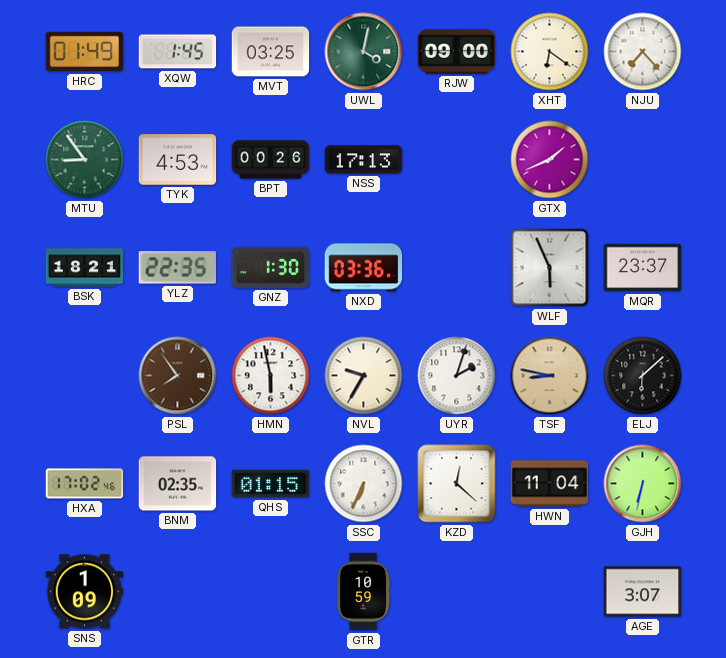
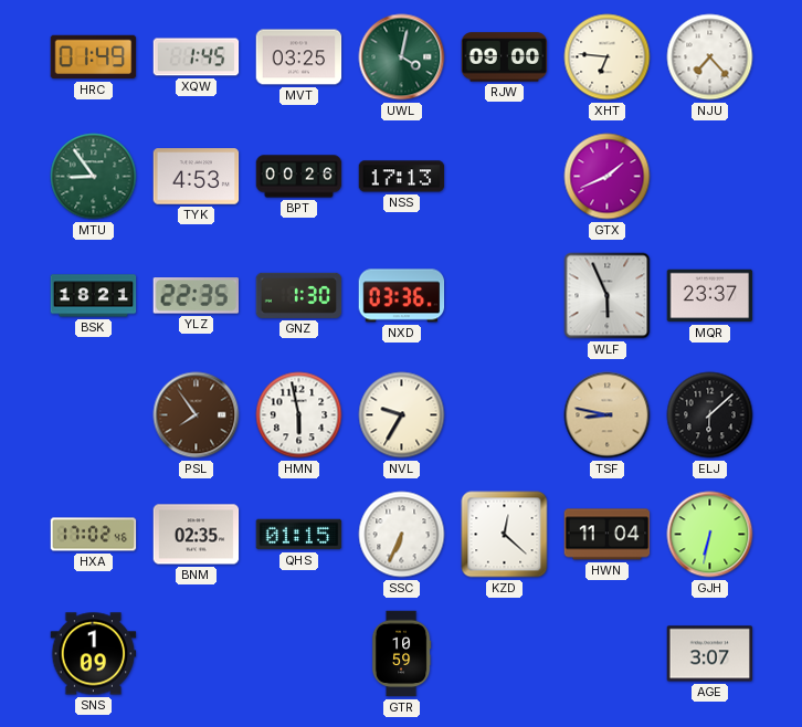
XHT: 6:21 -> 6:46
UYR: 2:03 -> none
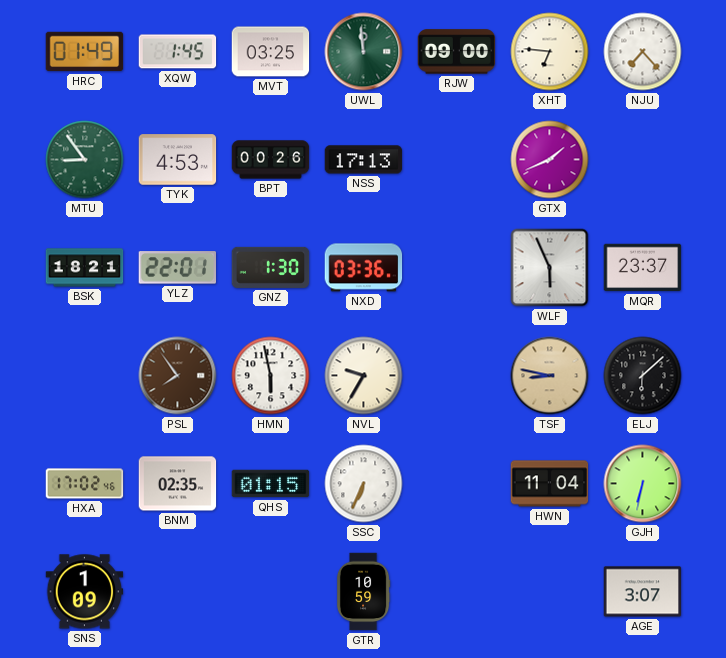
UWL: 4:02 -> 11:59
YLZ: 22:35 -> 22:01
KZD: 12:22 -> none
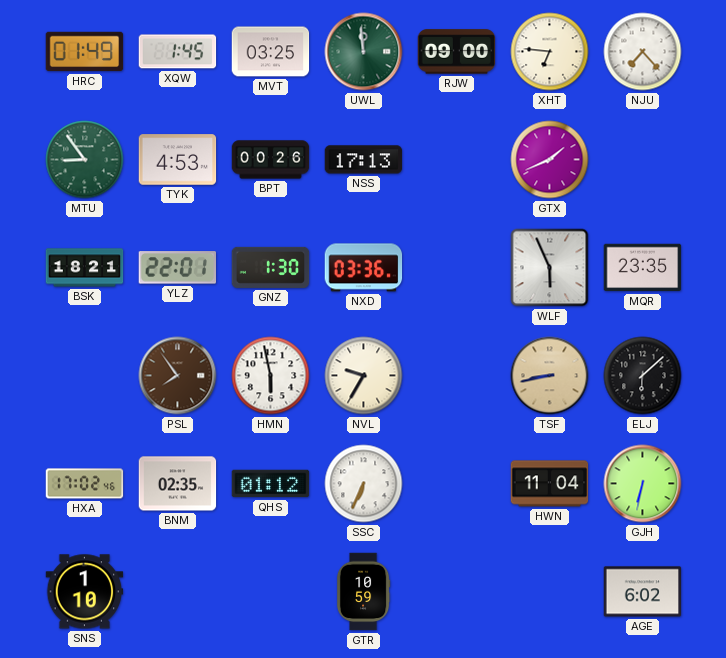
MQR: 23:37 -> 23:35
TSF: 8:47 -> 8:43
QHS: 01:15 -> 01:12
SNS: 1:09 -> 1:10
AGE: 3:07 -> 6:02
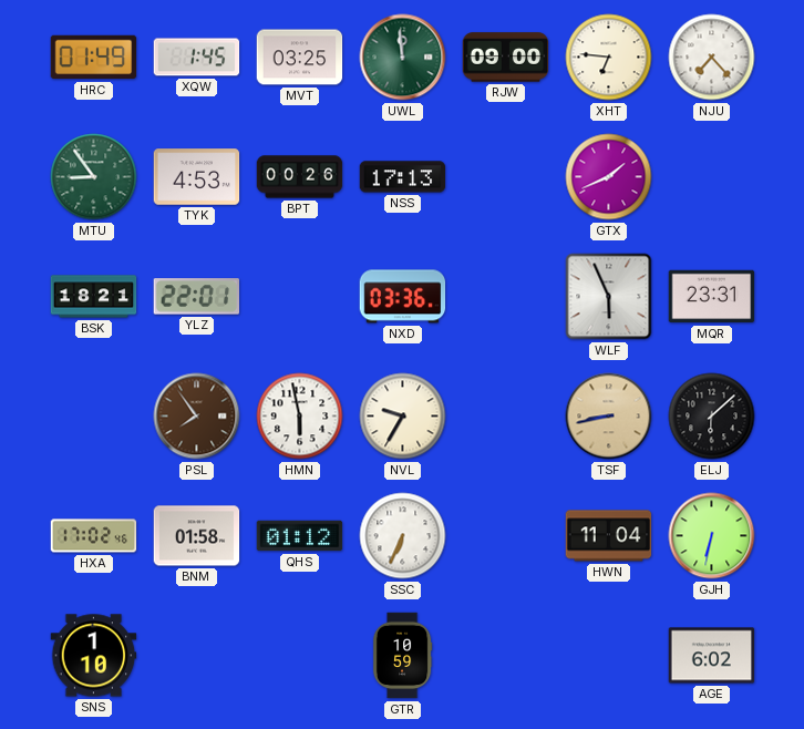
GNZ: 1:30 -> none
MQR: 23:35 -> 23:31
BNM: 02:35 -> 01:58
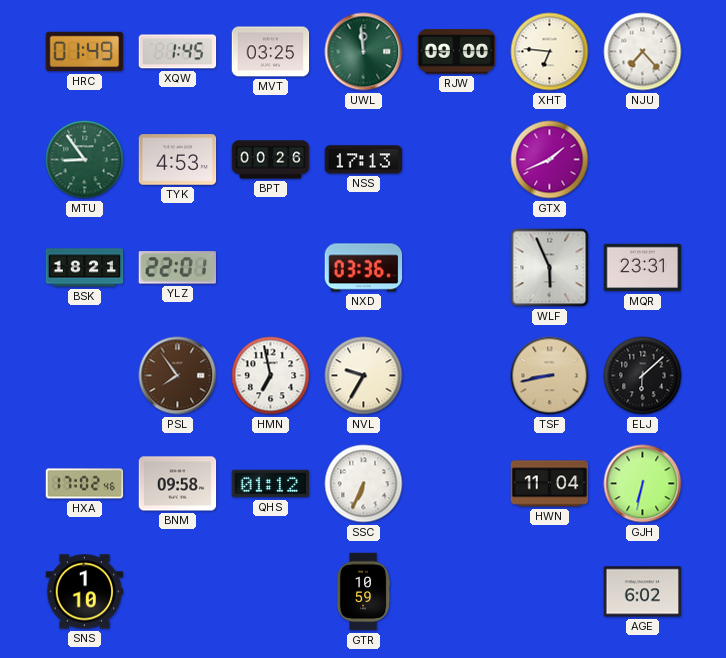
HMN: 5:58 -> 6:58
BNM: 01:58 -> 09:58
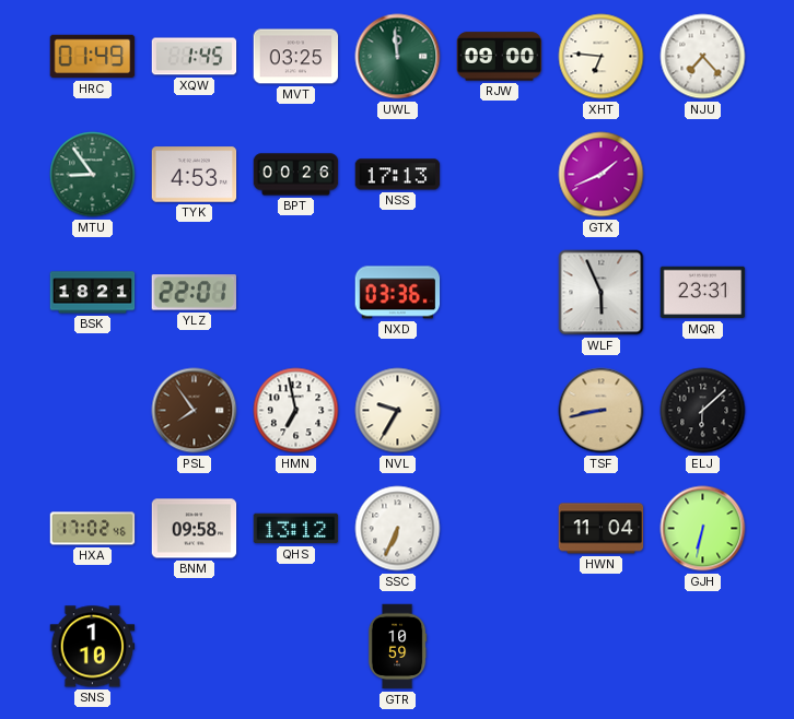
QHS: 01:12 -> 13:12
AGE: 6:02 -> none
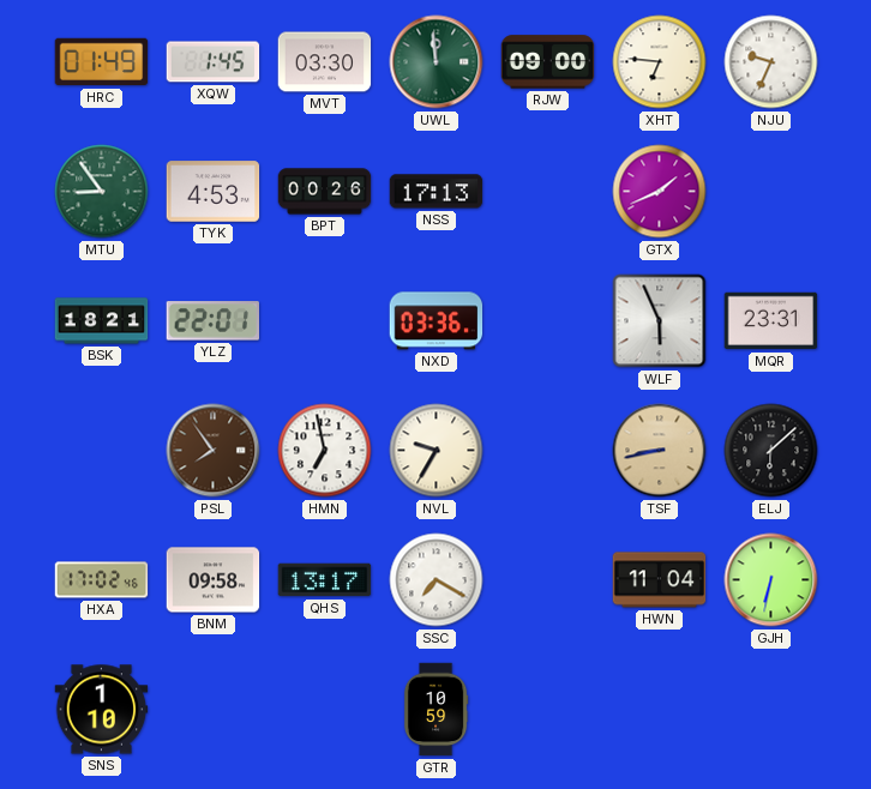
MVT: 03:25 -> 03:30
NJU: 7:23 -> 9:34
QHS: 13:12 -> 13:17
SSC: 6:34 -> 7:20
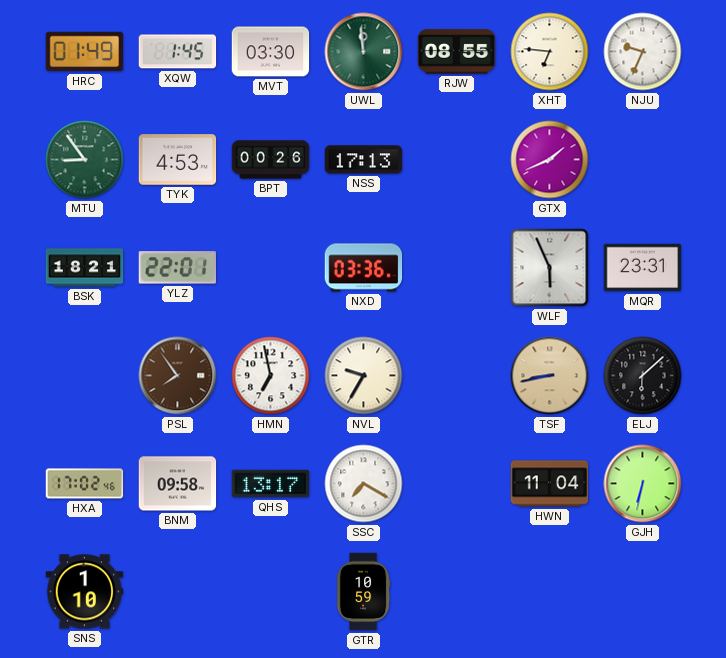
RJW: 09:00 -> 08:55
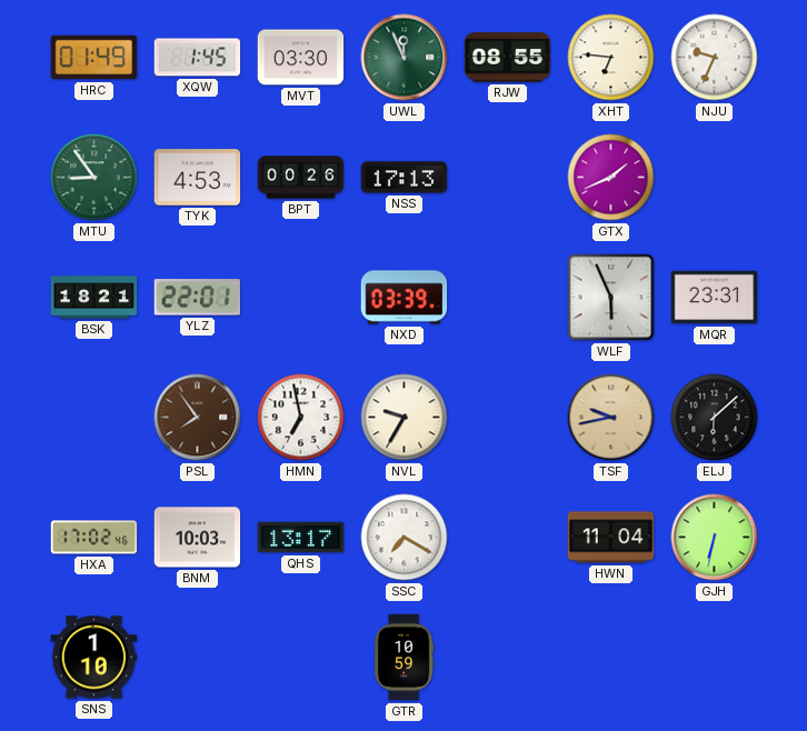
UWL: 11:59 -> 11:56
NXD: 03:36 -> 03:39
TSF: 8:43 -> 9:43
BNM: 09:58 -> 10:03
